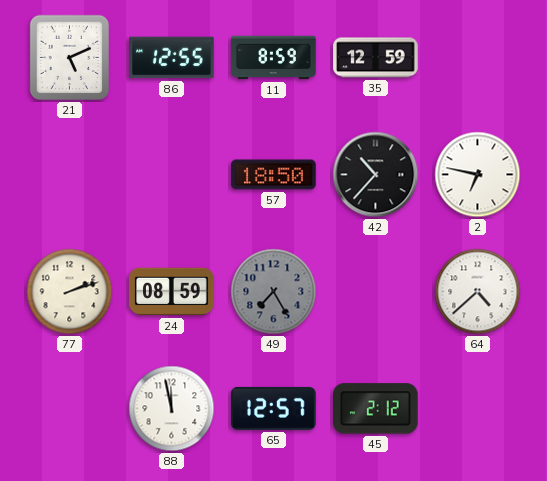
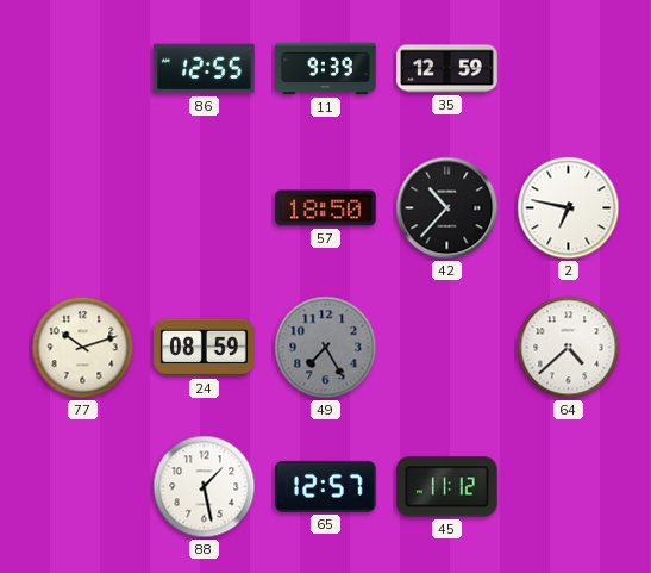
21: 5:11 -> none
11: 8:59 -> 9:39
77: 2:12 -> 10:12
88: 11:58 -> 1:28
45: 2:12 -> 11:12
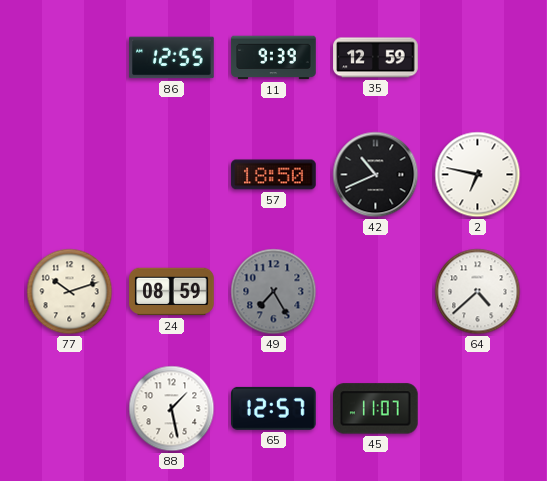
42: 10:37 -> 10:41
45: 11:12 -> 11:07
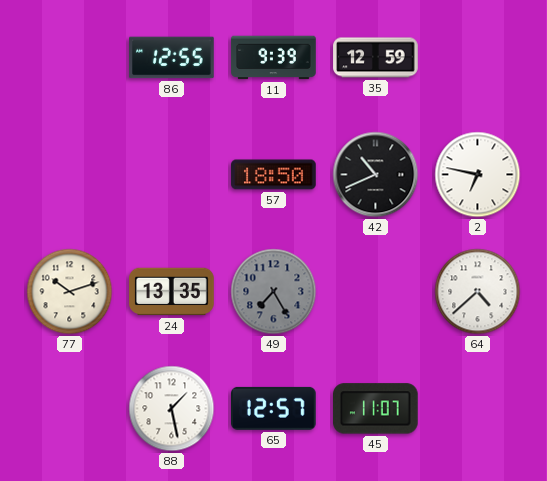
24: 08:59 -> 13:35
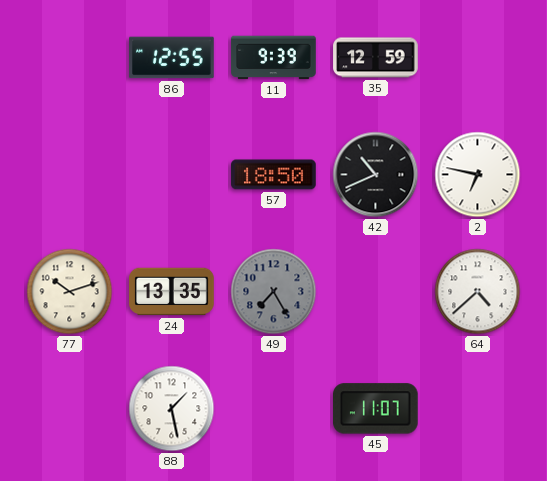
65: 12:57 -> none
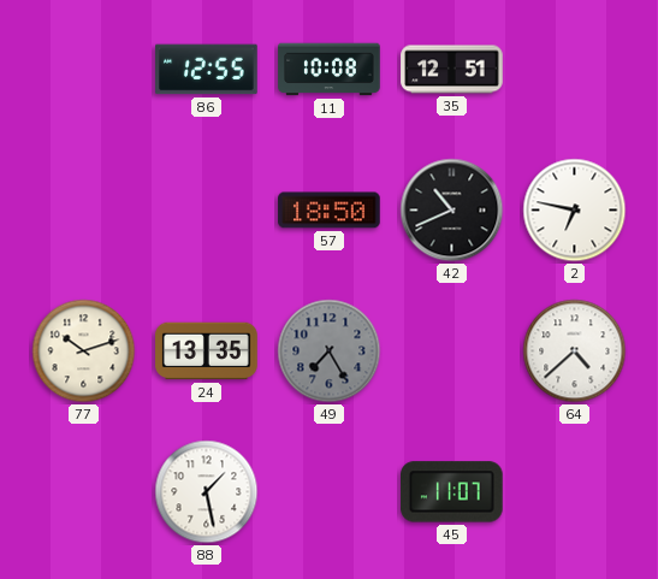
11: 9:39 -> 10:08
35: 12:59 -> 12:51
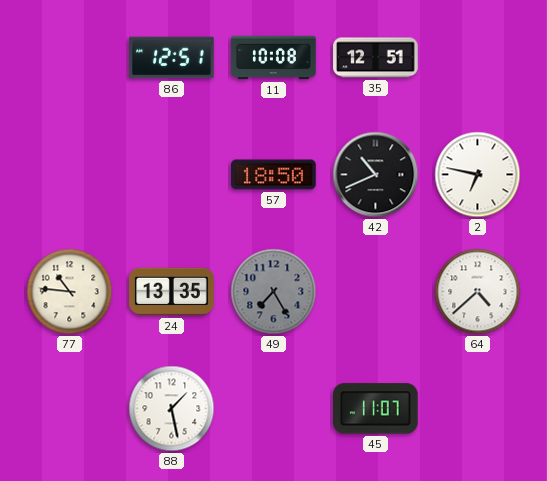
86: 12:55 -> 12:51
77: 10:12 -> 10:46
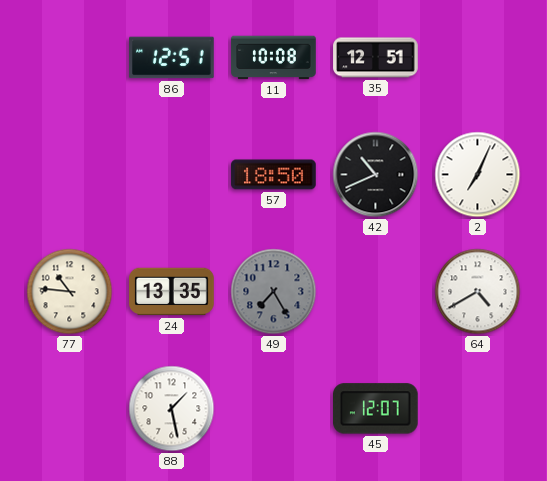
2: 6:47 -> 7:04
64: 4:38 -> 4:40
45: 11:07 -> 12:07
